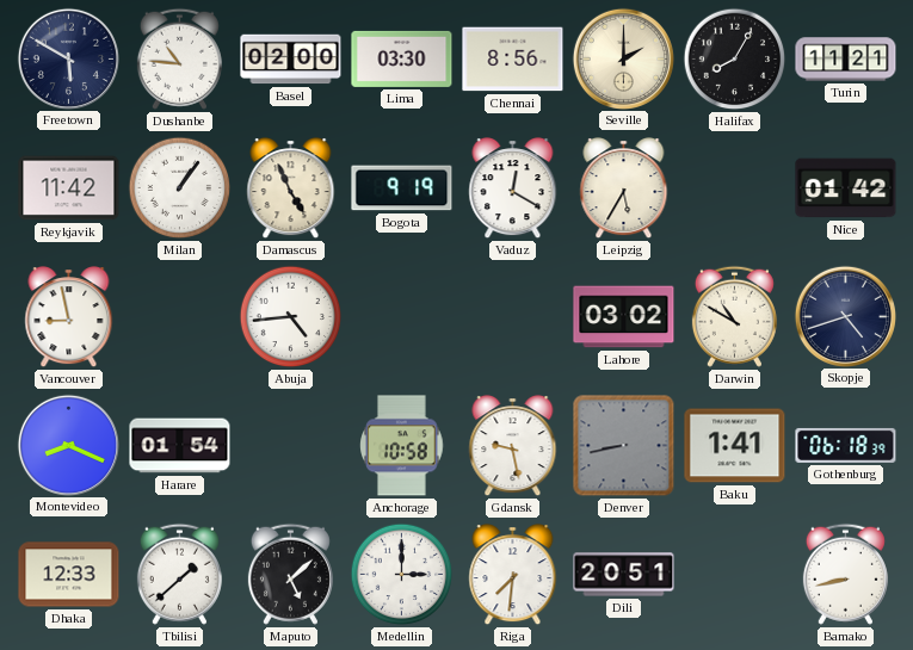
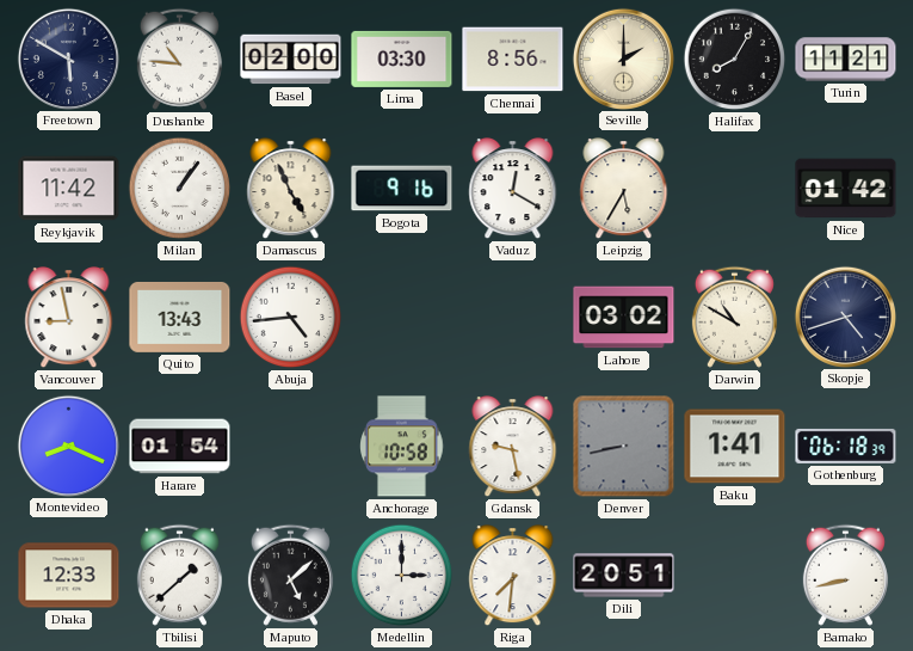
Bogota: 9:19 -> 9:16
Quito: none -> 13:43
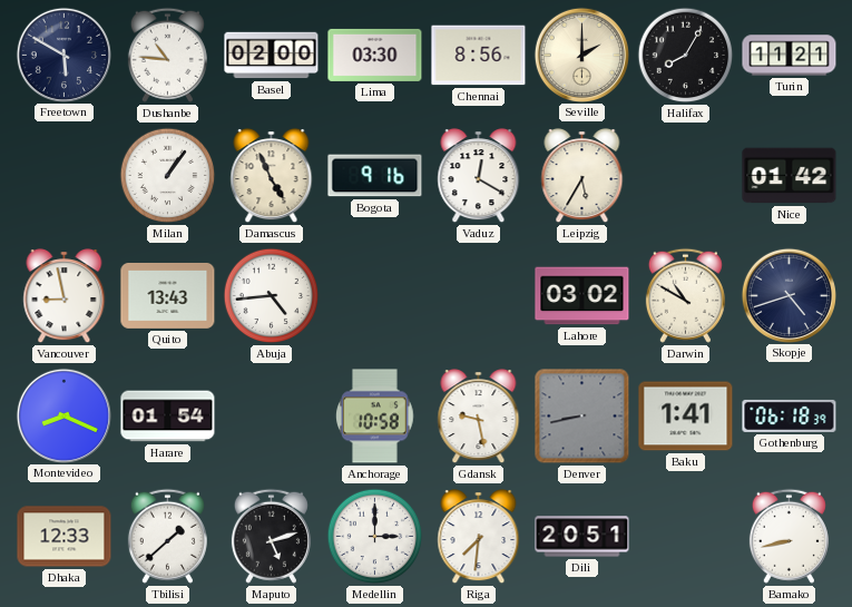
Reykjavik: 11:42 -> none
Maputo: 5:08 -> 5:12
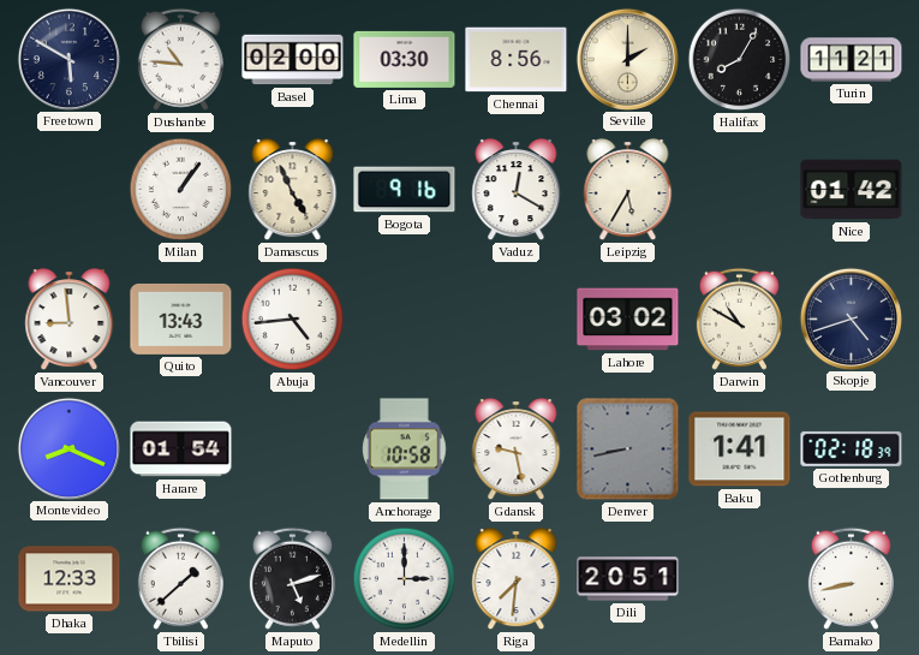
Vancouver: 8:58 -> 8:59
Gothenburg: 06:18 -> 02:18
